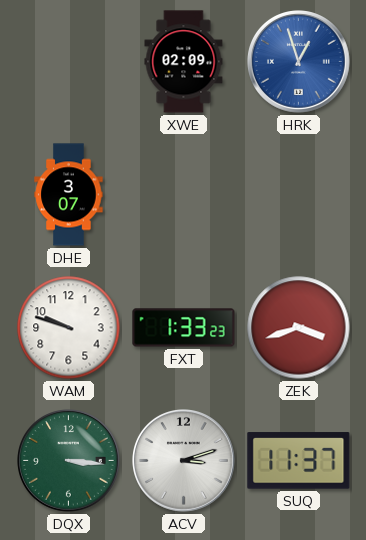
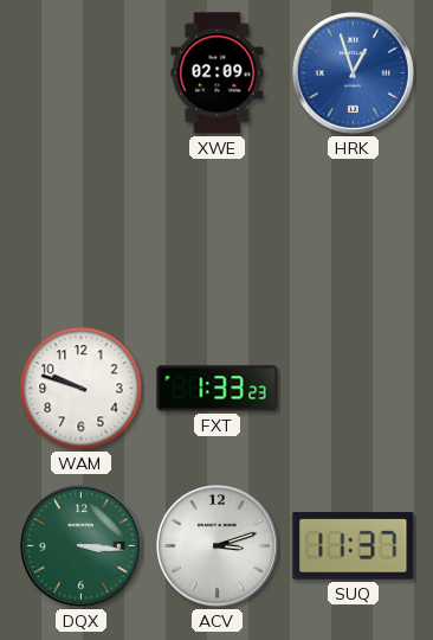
DHE: 3:07 -> none
ZEK: 3:42 -> none
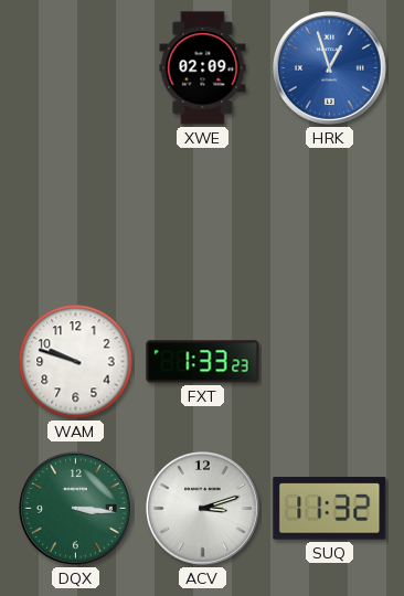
SUQ: 11:37 -> 11:32
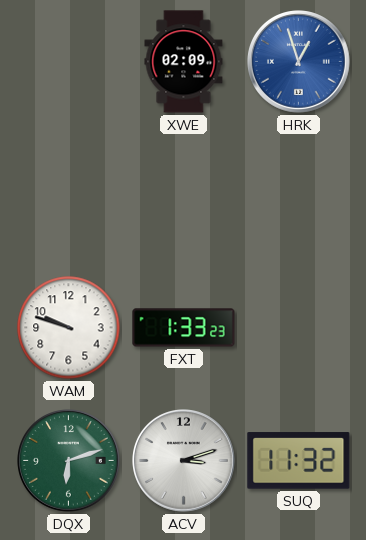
DQX: 3:16 -> 6:12
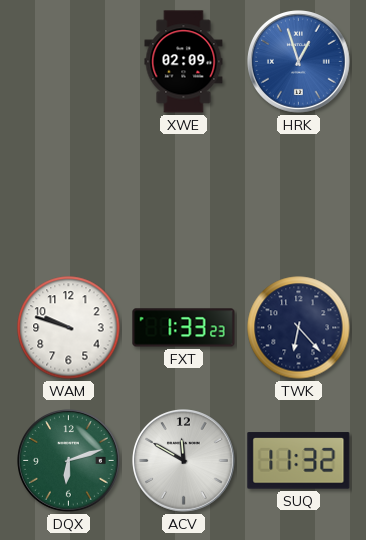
TWK: none -> 6:23
ACV: 3:12 -> 11:50
